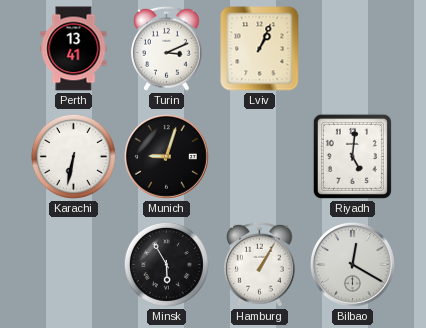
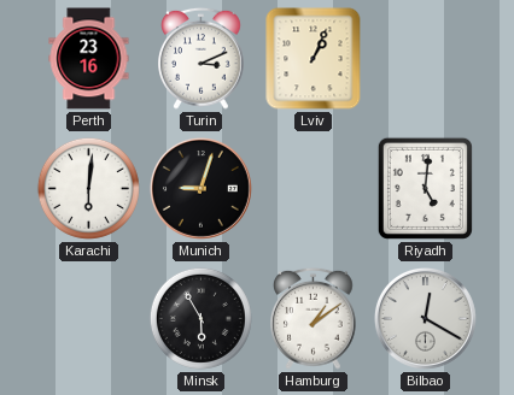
Perth: 13:41 -> 23:16
Karachi: 6:32 -> 6:01
Hamburg: 1:05 -> 1:09
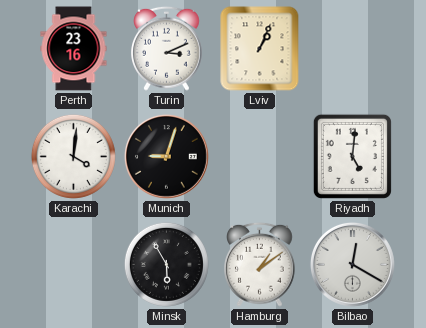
Karachi: 6:01 -> 4:01
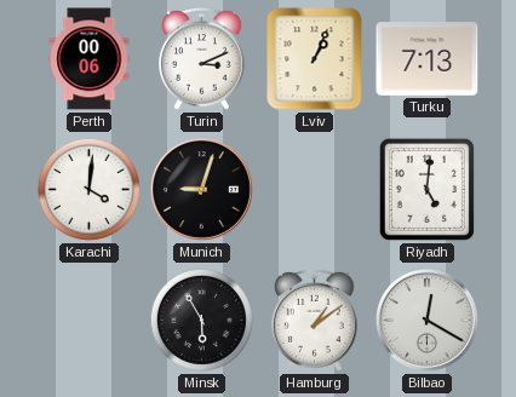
Perth: 23:16 -> 00:06
Turku: none -> 7:13
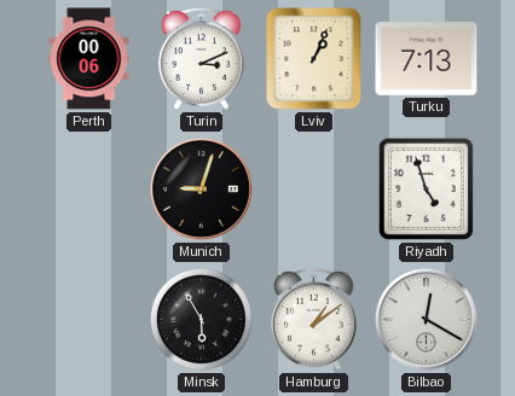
Karachi: 4:01 -> none
Riyadh: 5:01 -> 4:57
